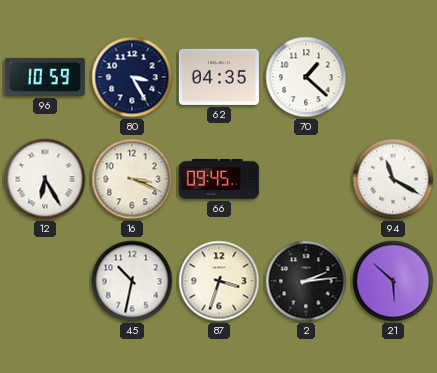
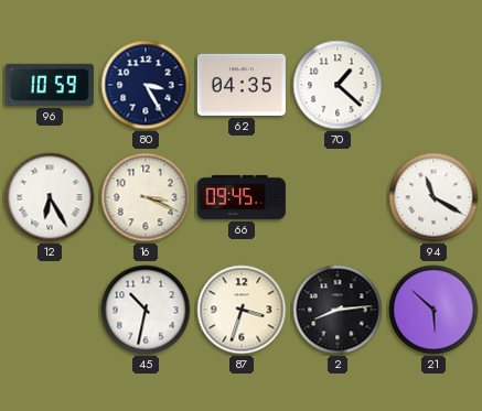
2: 2:14 -> 8:14
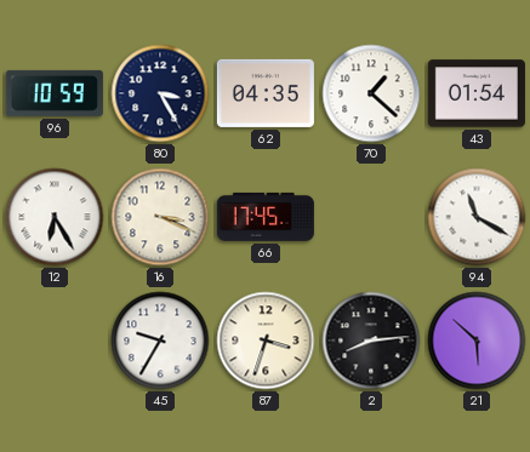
43: none -> 01:54
66: 09:45 -> 17:45
45: 10:32 -> 9:35
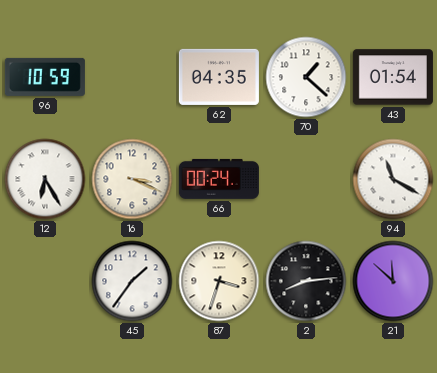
80: 3:25 -> none
66: 17:45 -> 00:24
45: 9:35 -> 1:36
21: 5:52 -> 11:52
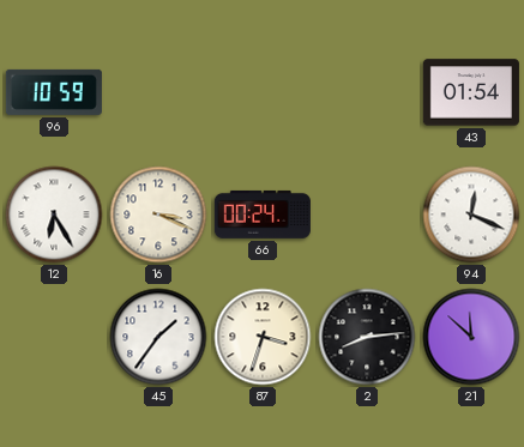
62: 04:35 -> none
70: 1:22 -> none
94: 11:20 -> 12:19
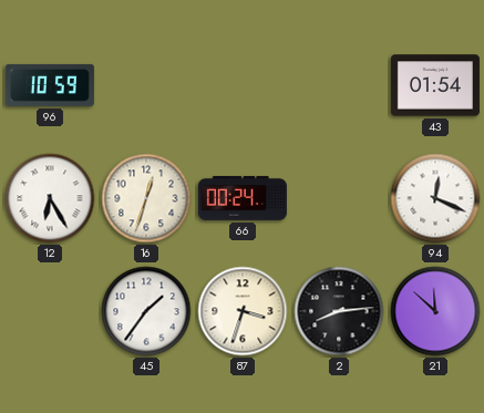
16: 3:19 -> 12:33
